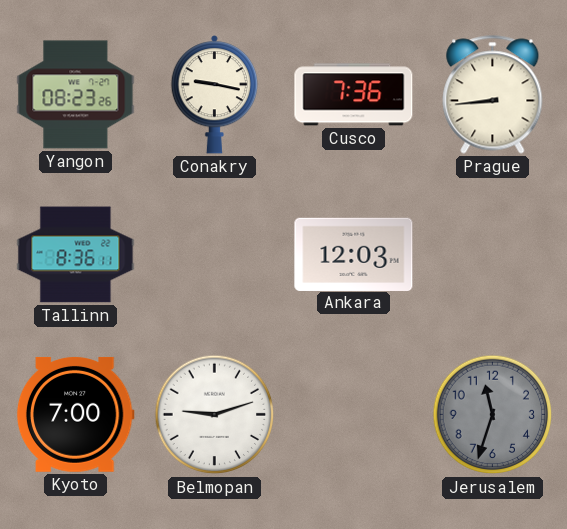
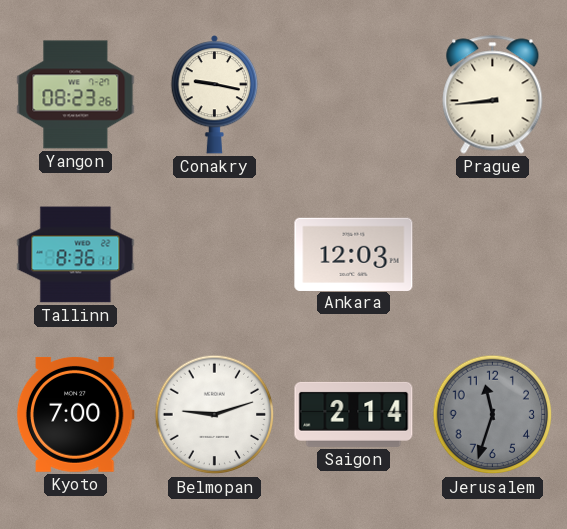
Cusco: 7:36 -> none
Saigon: none -> 2:14
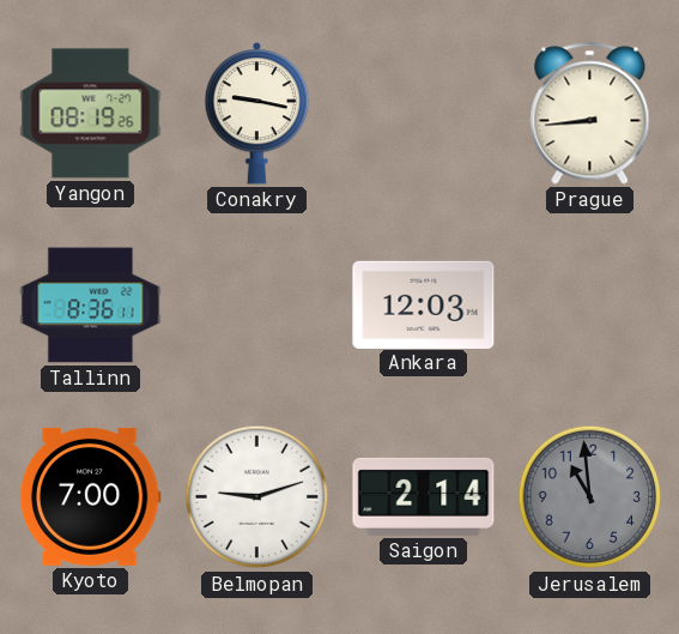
Yangon: 08:23 -> 08:19
Jerusalem: 11:33 -> 10:59
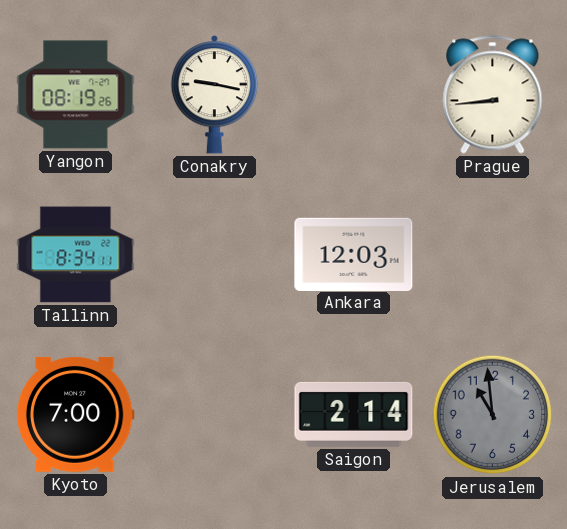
Tallinn: 8:36 -> 8:34
Belmopan: 9:12 -> none
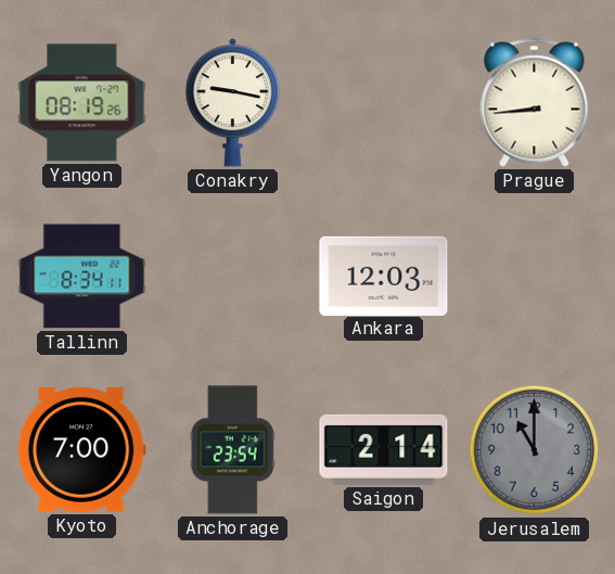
Anchorage: none -> 23:54
Jerusalem: 10:59 -> 11:00
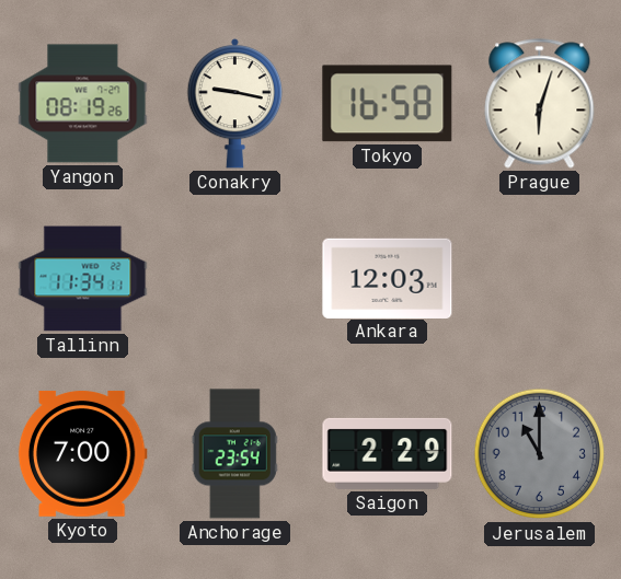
Tokyo: none -> 16:58
Prague: 8:44 -> 6:03
Tallinn: 8:34 -> 11:34
Saigon: 2:14 -> 2:29
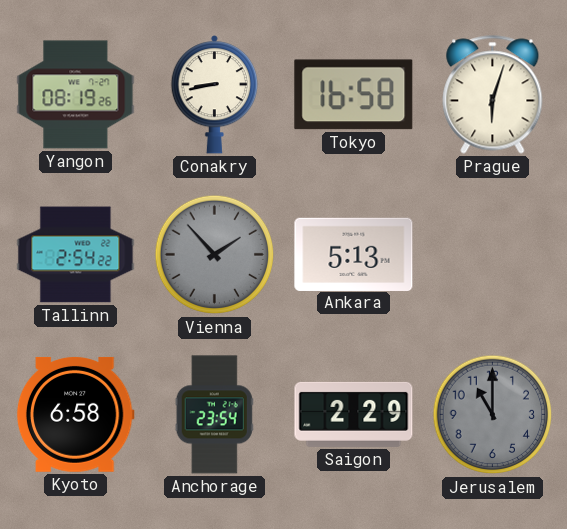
Conakry: 9:17 -> 8:43
Tallinn: 11:34 -> 2:54
Vienna: none -> 1:53
Ankara: 12:03 -> 5:13
Kyoto: 7:00 -> 6:58
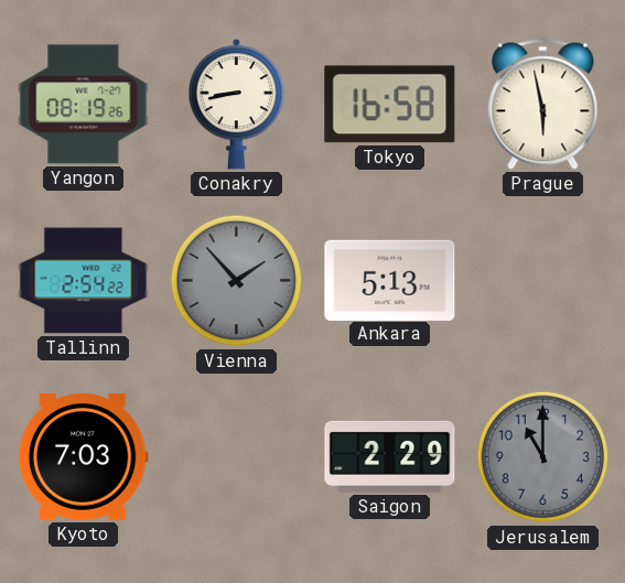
Prague: 6:03 -> 5:58
Kyoto: 6:58 -> 7:03
Anchorage: 23:54 -> none
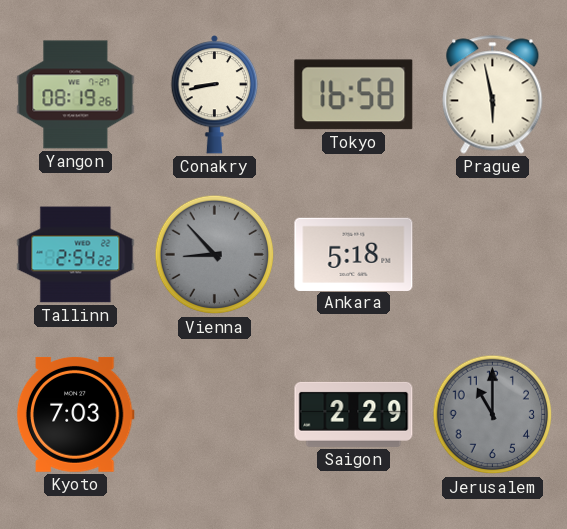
Vienna: 1:53 -> 8:53
Ankara: 5:13 -> 5:18
